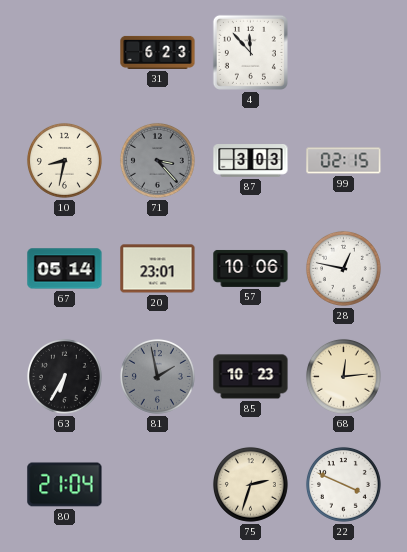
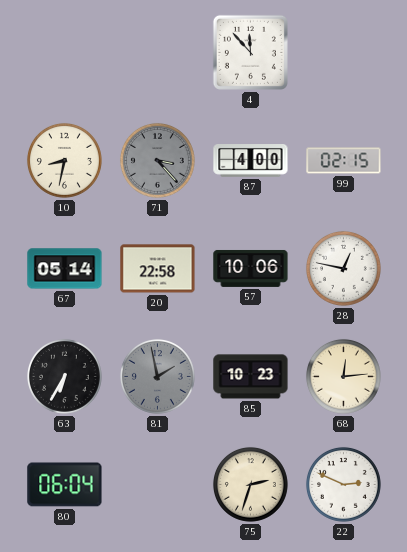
31: 6:23 -> none
87: 3:03 -> 4:00
20: 23:01 -> 22:58
80: 21:04 -> 06:04
22: 3:49 -> 2:49
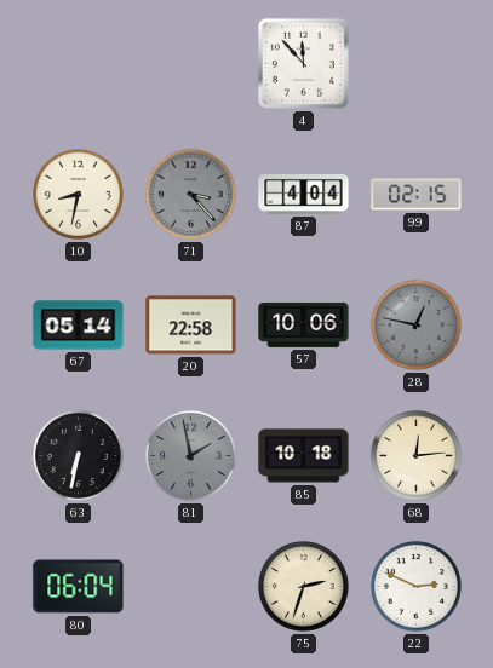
87: 4:00 -> 4:04
28 dial: white -> grey
63: 6:35 -> 6:32
85: 10:23 -> 10:18
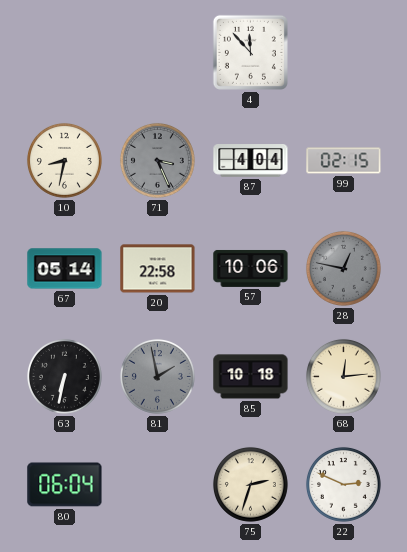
71: 3:23 -> 3:26
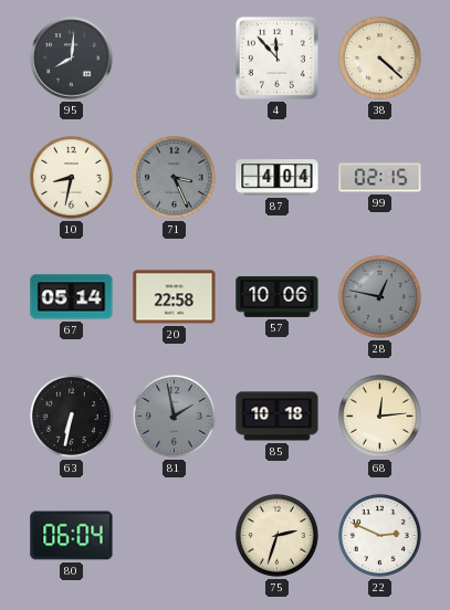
95: none -> 8:01
38: none -> 4:22
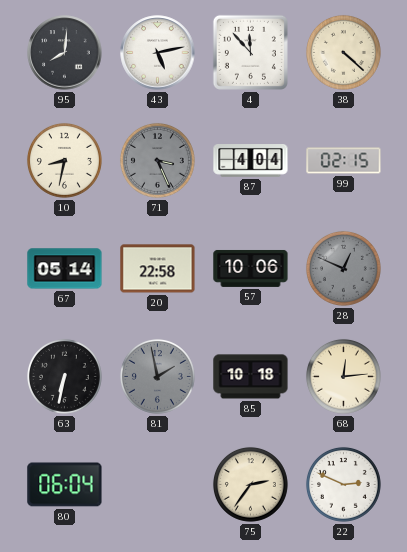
43: none -> 5:13
28: 12:47 -> 12:49
75: 2:33 -> 2:36
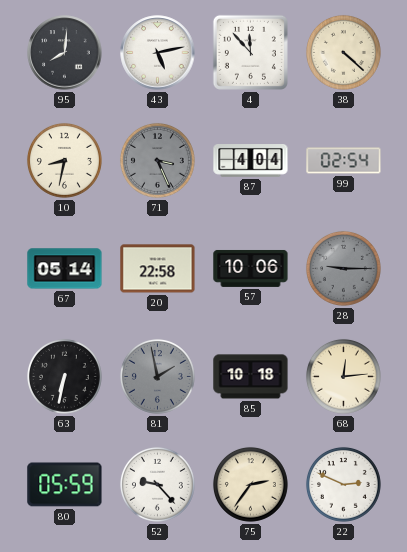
99: 02:15 -> 02:54
28: 12:49 -> 9:15
80: 06:04 -> 05:59
52: none -> 9:23
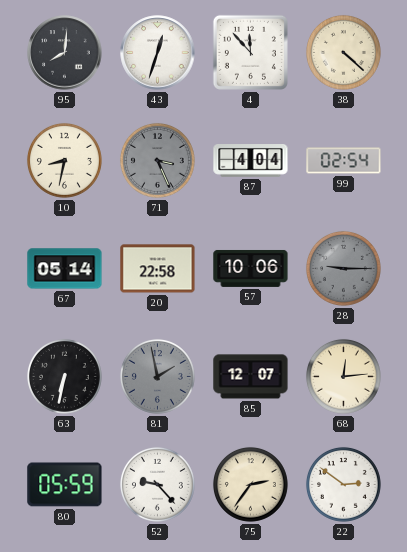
43: 5:13 -> 12:33
85: 10:18 -> 12:07
22: 2:49 -> 2:51
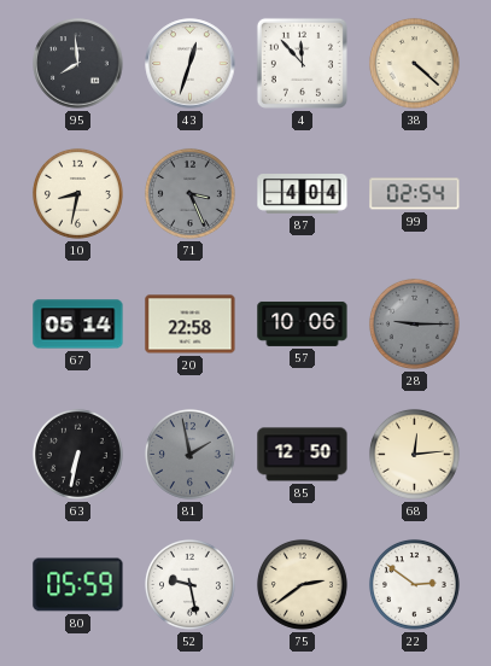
95: 8:01 -> 7:59
85: 12:07 -> 12:50
52: 9:23 -> 9:28
75: 2:36 -> 2:39
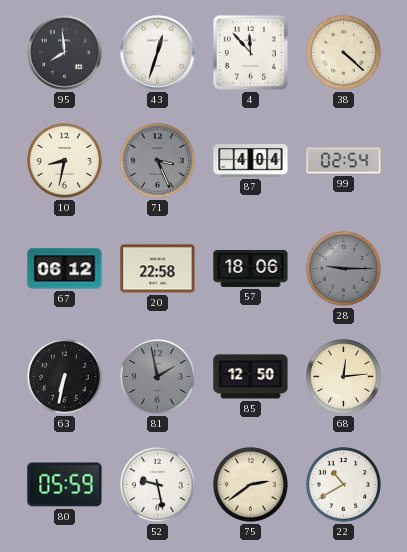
67: 05:14 -> 06:12
57: 10:06 -> 18:06
22: 2:51 -> 10:40
